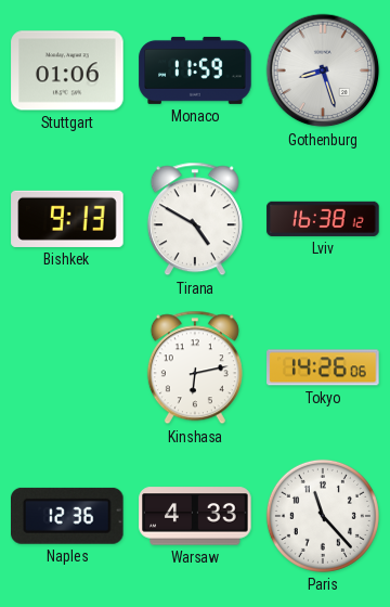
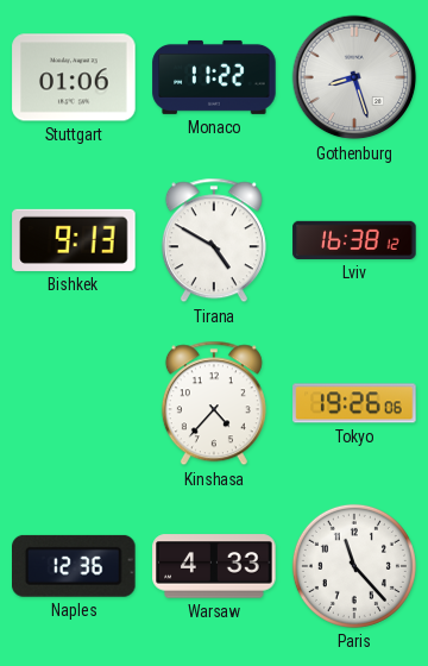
Monaco: 11:59 -> 11:22
Kinshasa: 6:13 -> 4:37
Tokyo: 14:26 -> 19:26
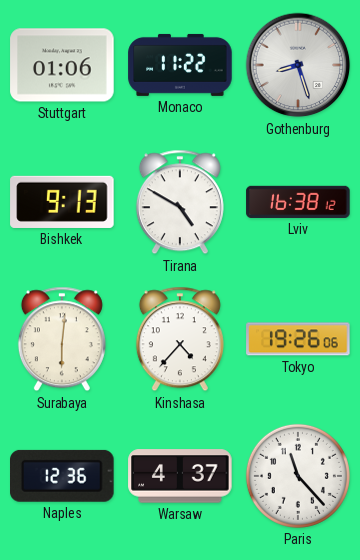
Surabaya: none -> 6:01
Warsaw: 4:33 -> 4:37
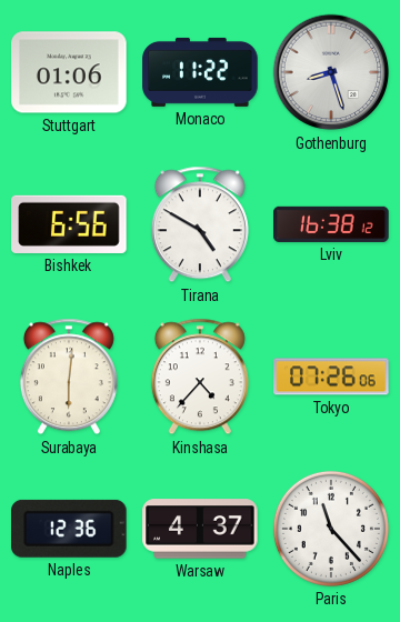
Bishkek: 9:13 -> 6:56
Tokyo: 19:26 -> 07:26
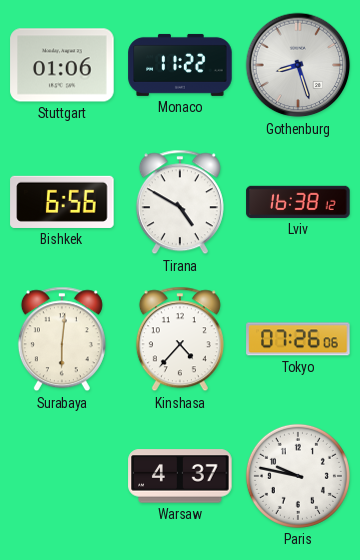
Naples: 12:36 -> none
Paris: 11:23 -> 9:47
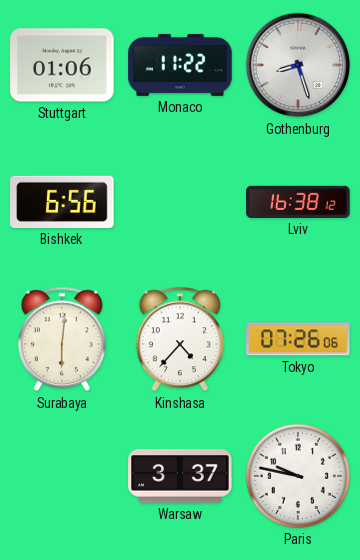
Tirana: 4:50 -> none
Warsaw: 4:37 -> 3:37
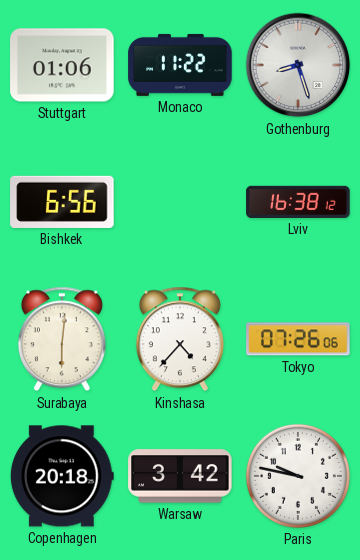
Copenhagen: none -> 20:18
Warsaw: 3:37 -> 3:42
